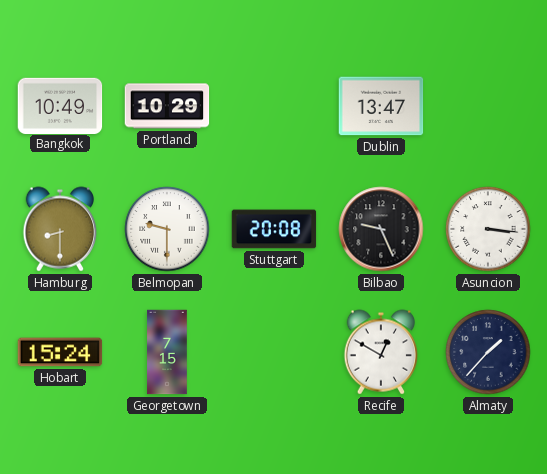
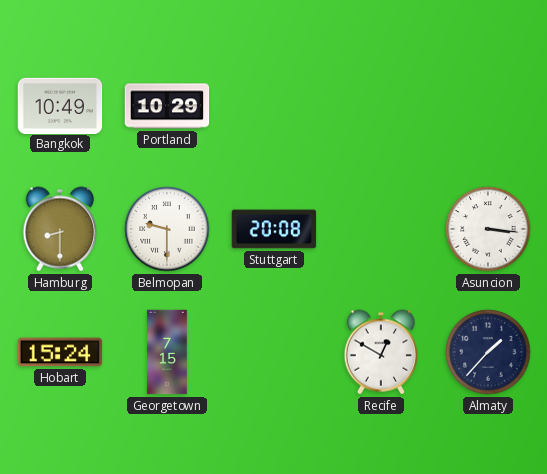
Dublin: 13:47 -> none
Bilbao: 9:26 -> none
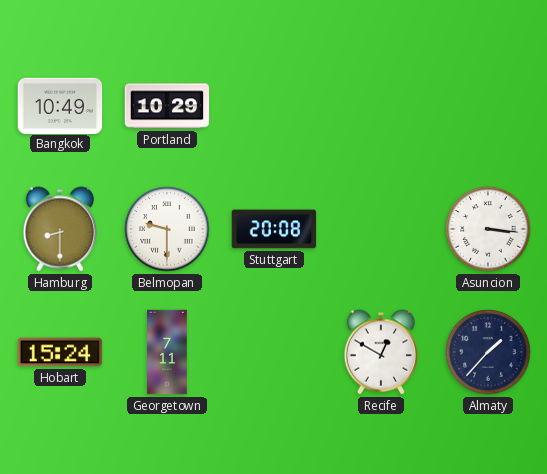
Georgetown: 7:15 -> 7:11
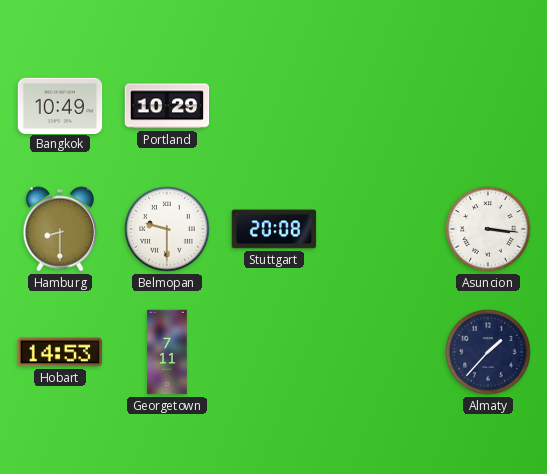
Hobart: 15:24 -> 14:53
Recife: 12:50 -> none
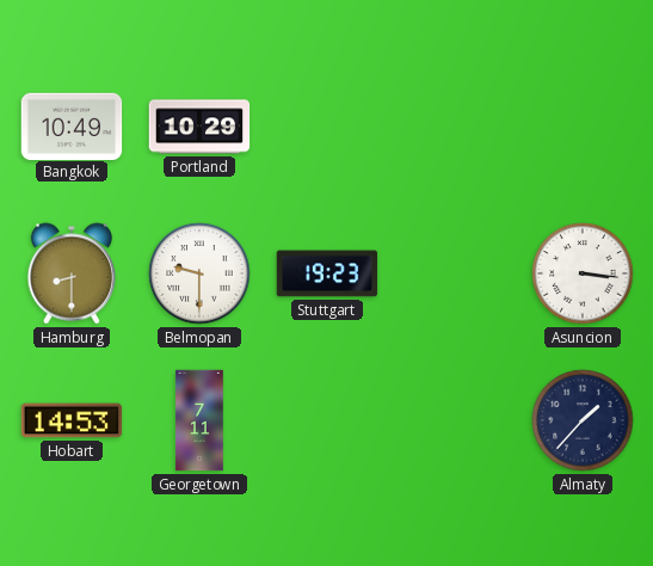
Stuttgart: 20:08 -> 19:23
